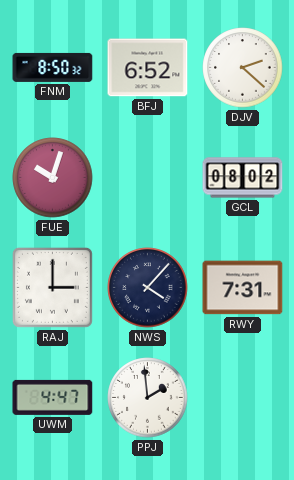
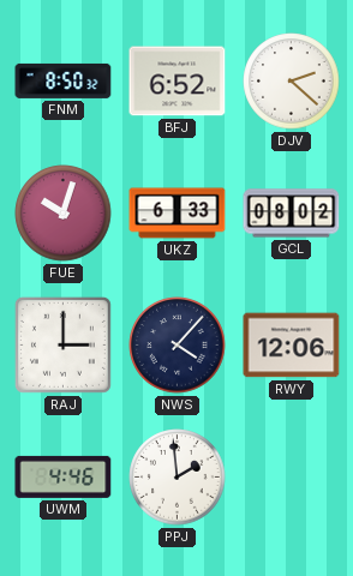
UKZ: none -> 6:33
RWY: 7:31 -> 12:06
UWM: 4:47 -> 4:46
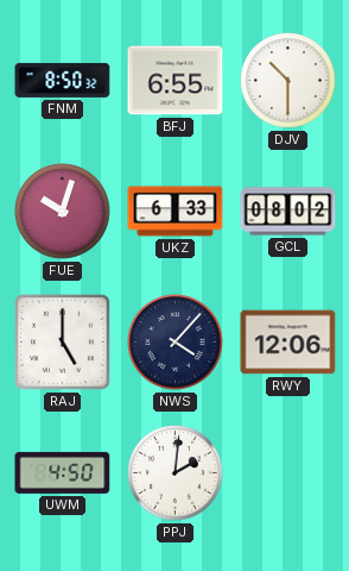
BFJ: 6:52 -> 6:55
DJV: 2:22 -> 10:30
RAJ: 3:00 -> 5:00
UWM: 4:46 -> 4:50
PPJ: 1:59 -> 2:01
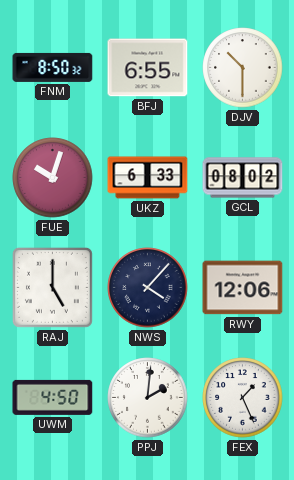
FEX: none -> 1:26
